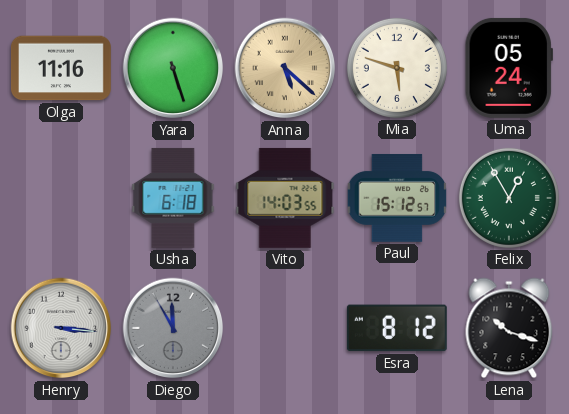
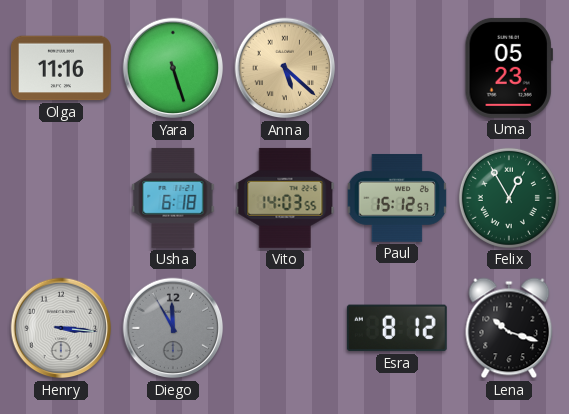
Mia: 5:48 -> none
Uma: 05:24 -> 05:23
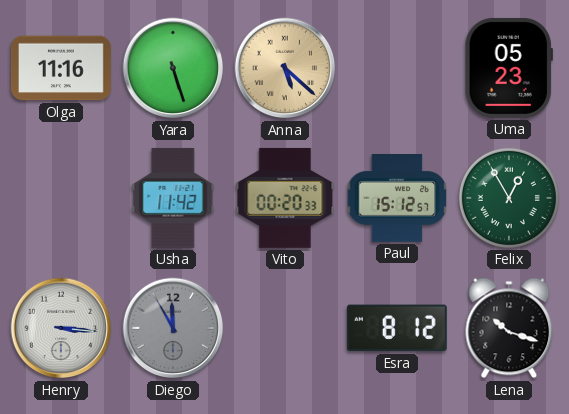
Usha: 6:18 -> 11:42
Vito: 14:03 -> 00:20
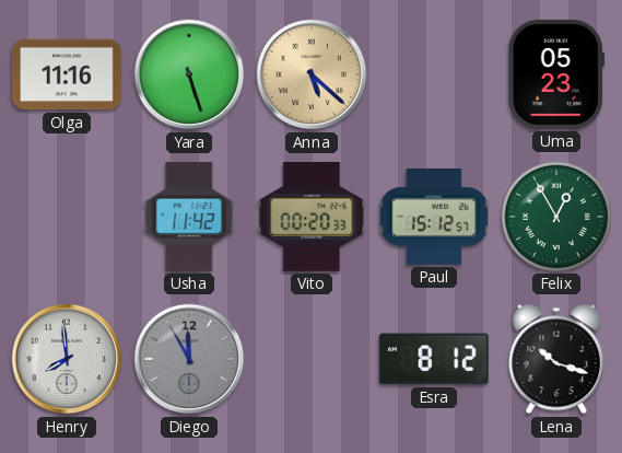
Henry: 3:16 -> 7:59
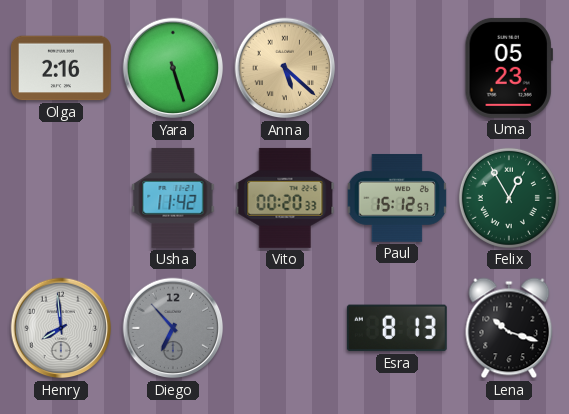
Olga: 11:16 -> 2:16
Diego: 11:55 -> 6:53
Esra: 8:12 -> 8:13
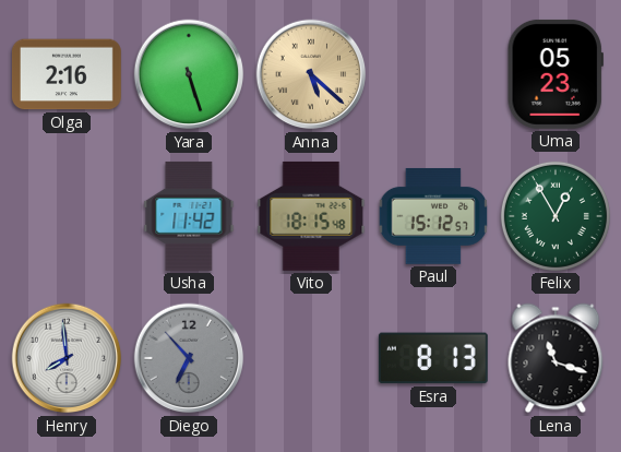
Vito: 00:20 -> 18:15
Lena: 10:18 -> 11:18
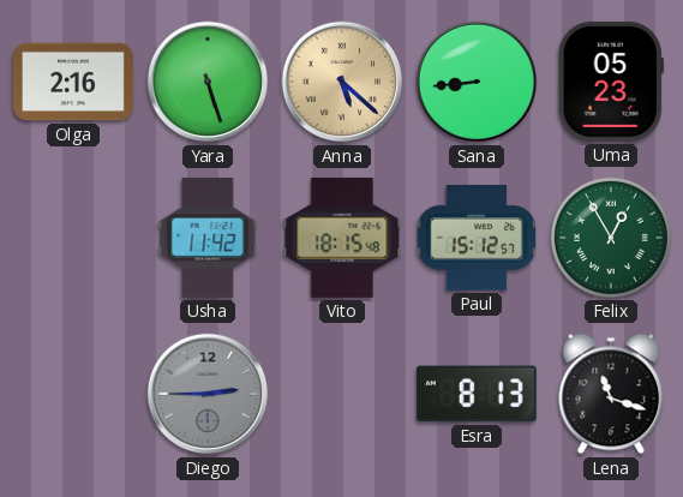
Sana: none -> 8:44
Henry: 7:59 -> none
Diego: 6:53 -> 2:45
